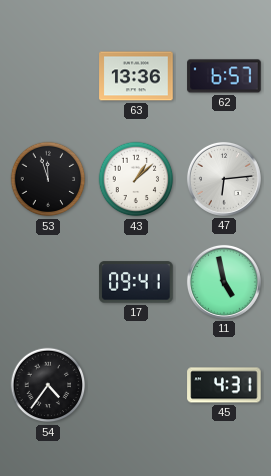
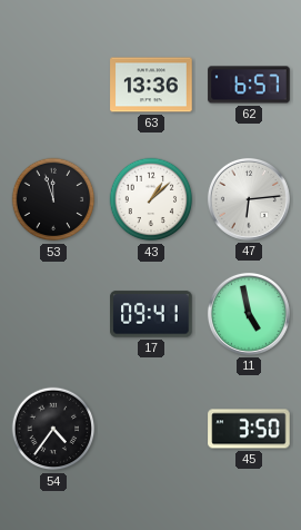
45: 4:31 -> 3:50
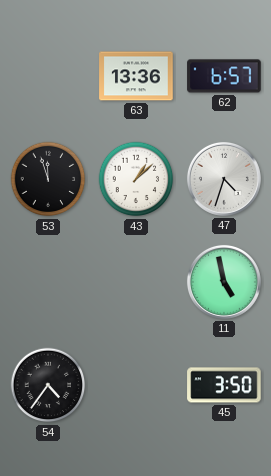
47: 6:14 -> 4:33
17: 09:41 -> none
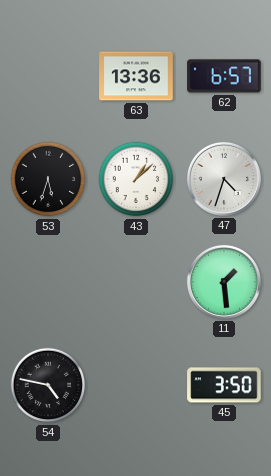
53: 11:57 -> 5:33
11: 4:58 -> 1:29
54: 4:36 -> 4:47
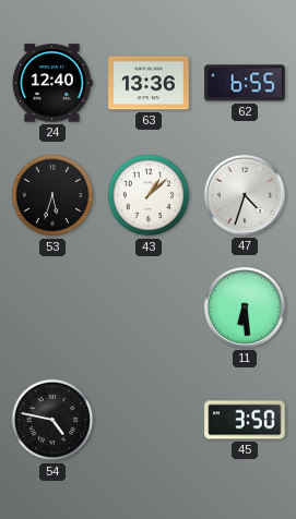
24: none -> 12:40
62: 6:57 -> 6:55
11: 1:29 -> 6:29
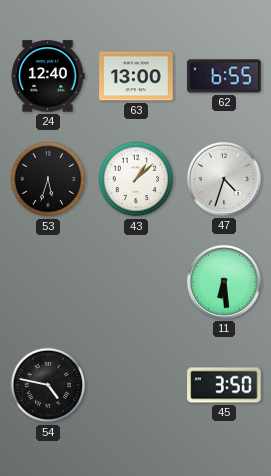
63: 13:36 -> 13:00
